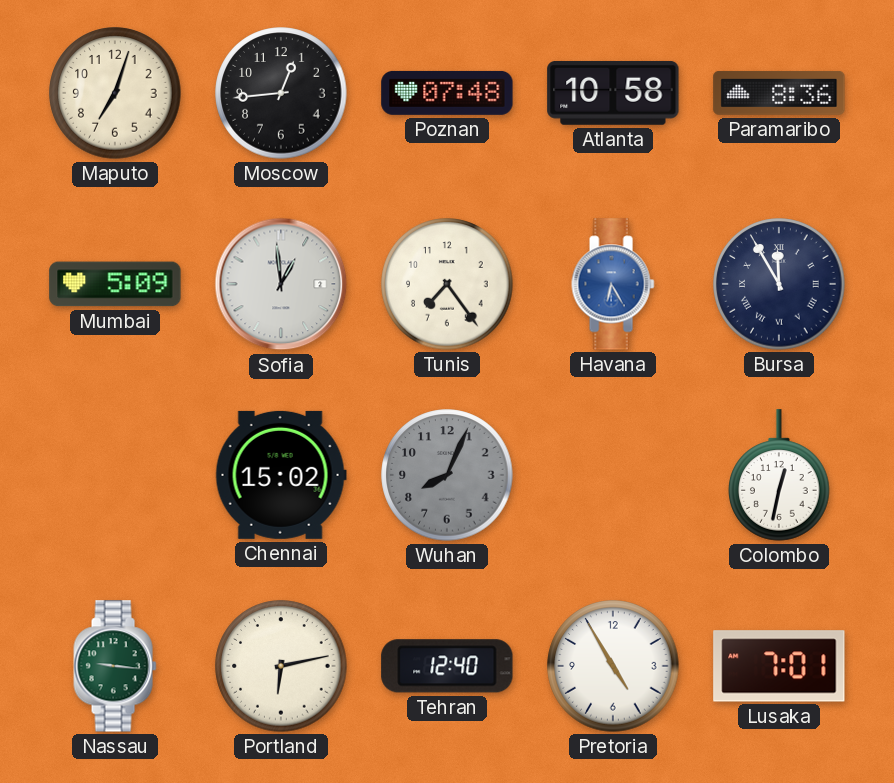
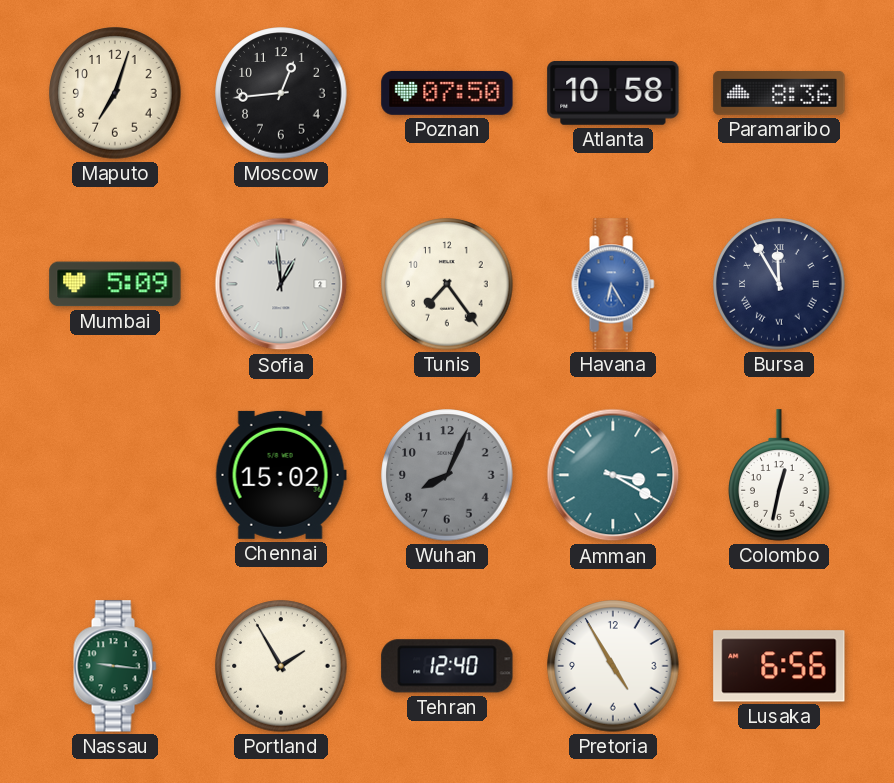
Poznan: 07:48 -> 07:50
Amman: none -> 3:20
Portland: 6:13 -> 1:55
Lusaka: 7:01 -> 6:56
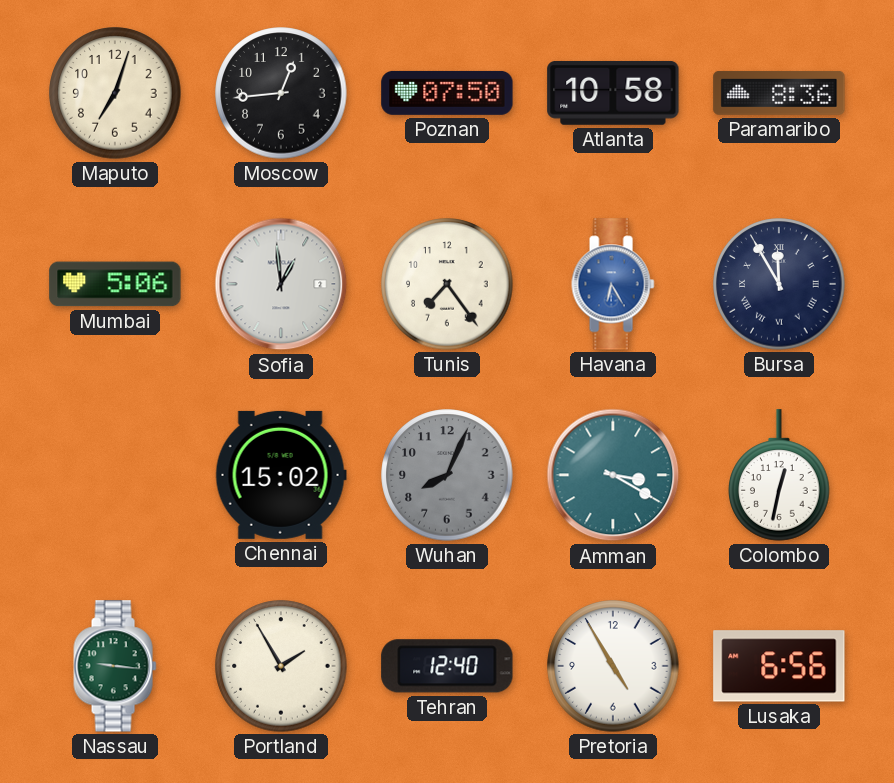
Mumbai: 5:09 -> 5:06
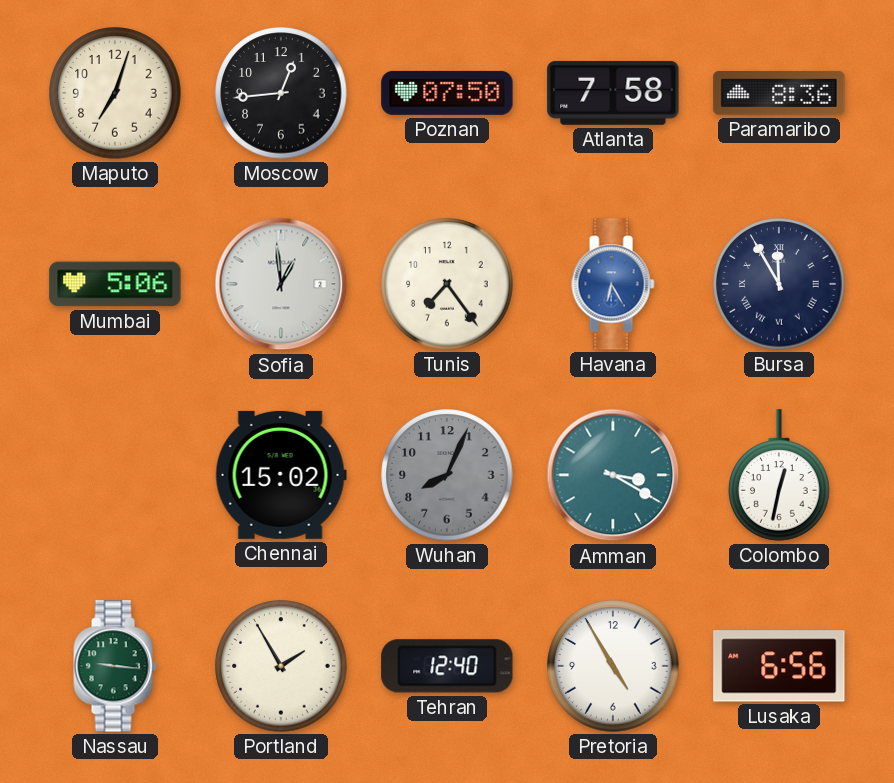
Atlanta: 10:58 -> 7:58
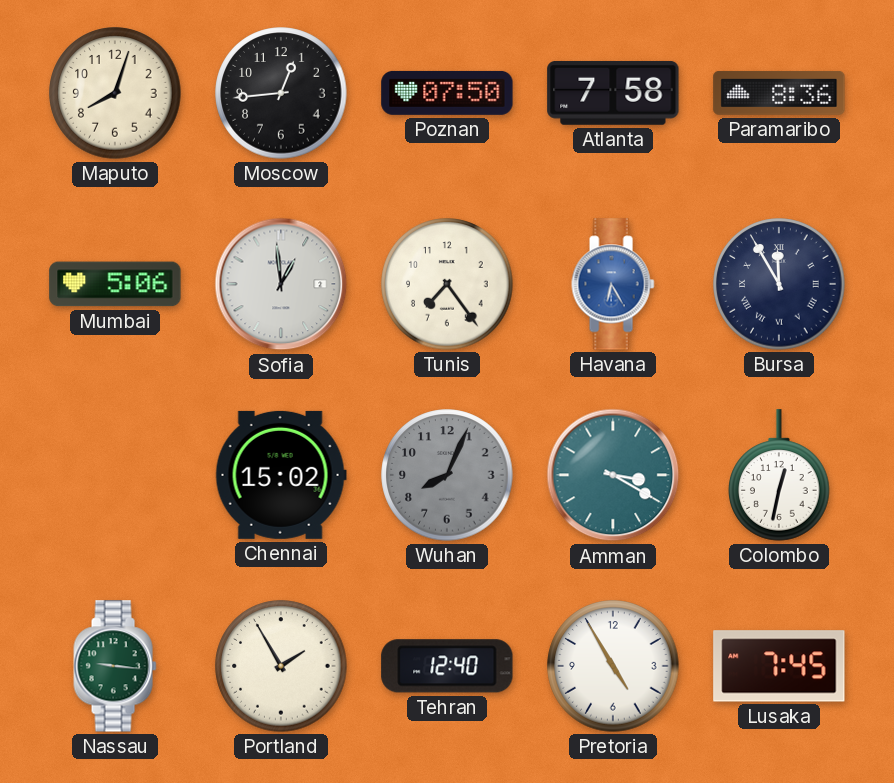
Maputo: 7:03 -> 8:03
Lusaka: 6:56 -> 7:45
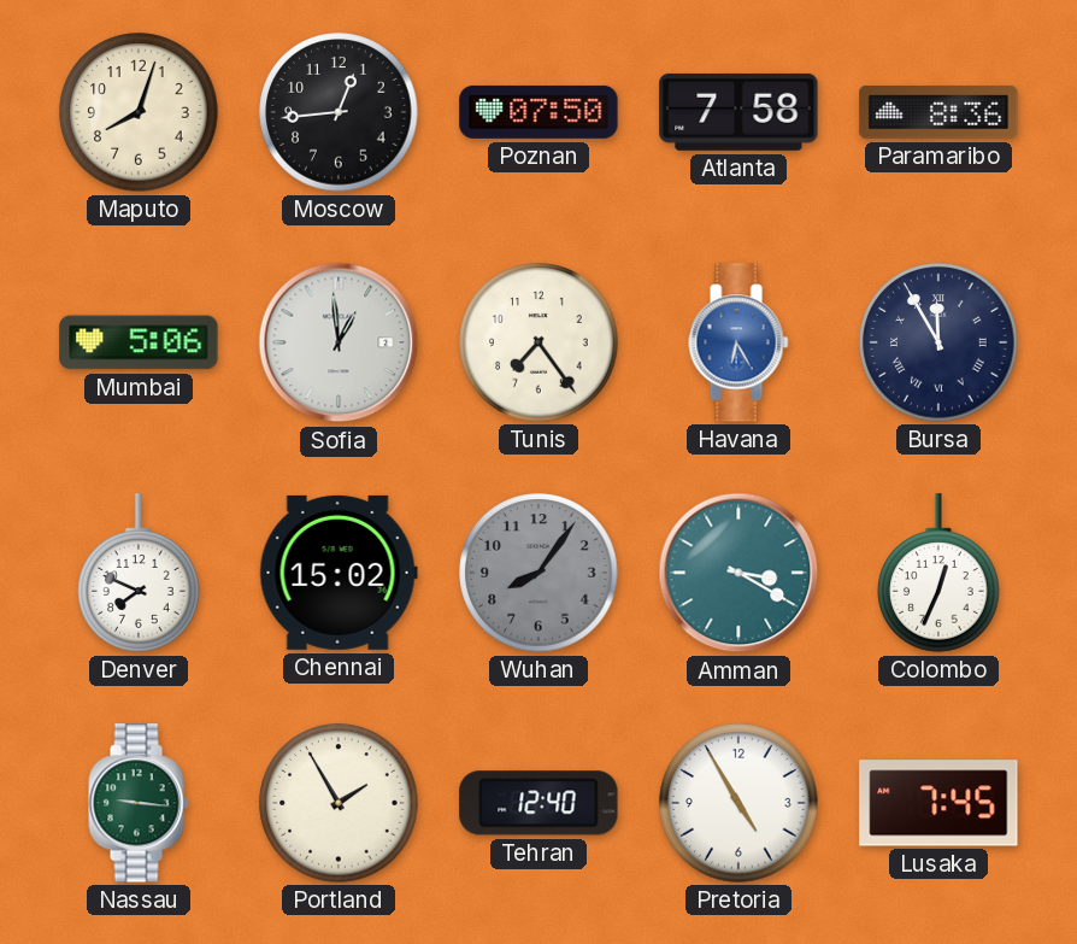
Denver: none -> 7:49
Wuhan: 8:04 -> 8:06
Colombo: 12:32 -> 12:34
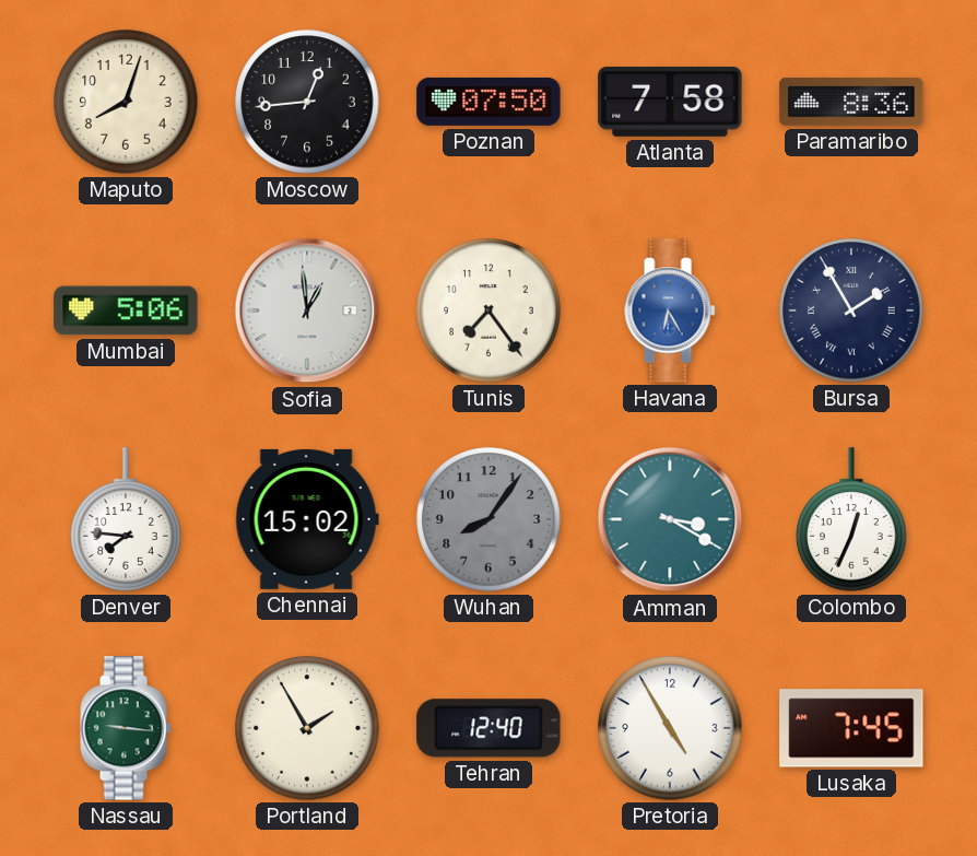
Bursa: 11:55 -> 1:55
Denver: 7:49 -> 7:46
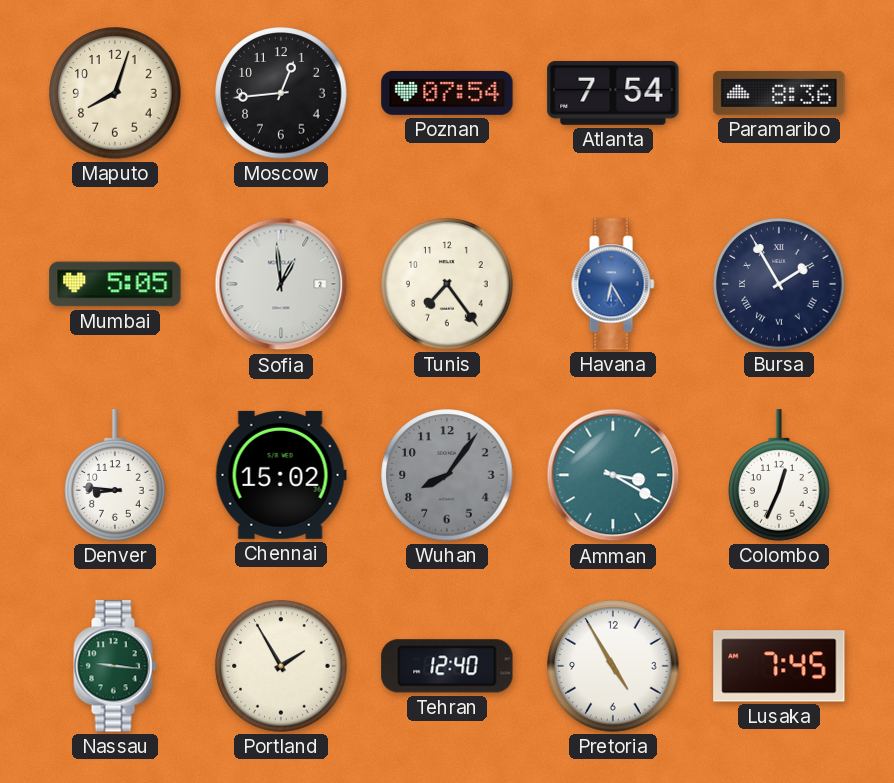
Poznan: 07:50 -> 07:54
Atlanta: 7:58 -> 7:54
Mumbai: 5:06 -> 5:05
Denver: 7:46 -> 8:46
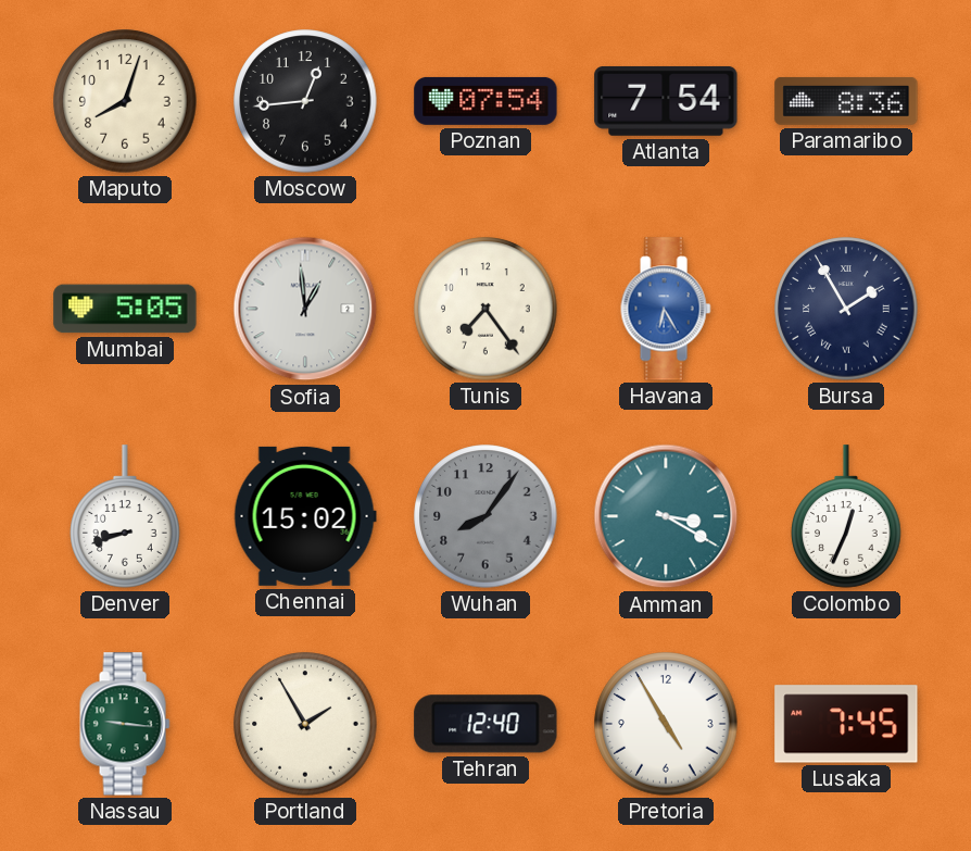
Denver: 8:46 -> 8:42
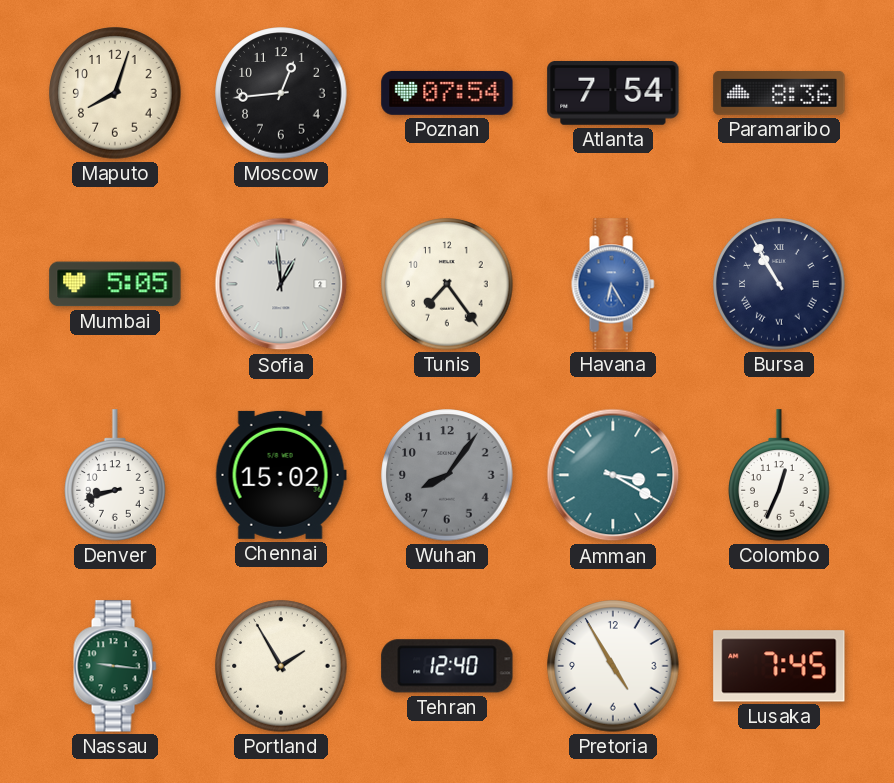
Bursa: 1:55 -> 10:55
